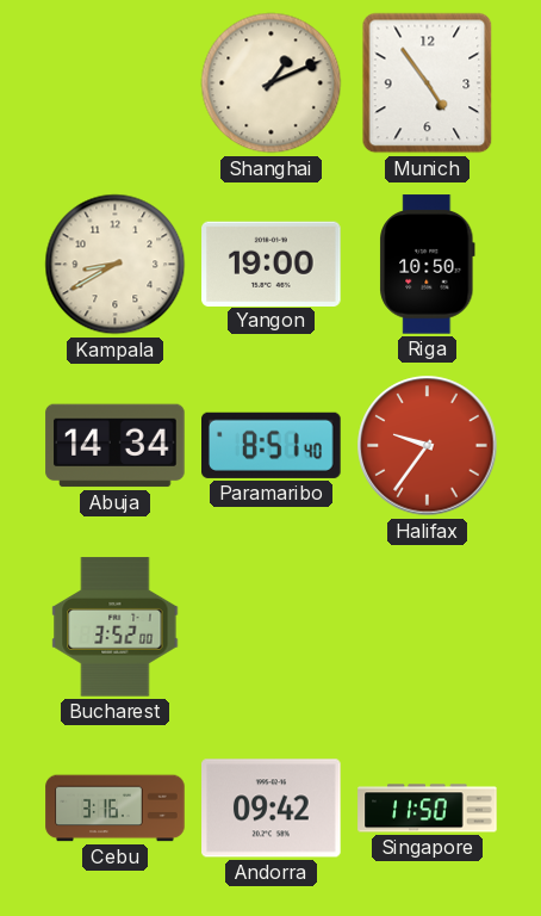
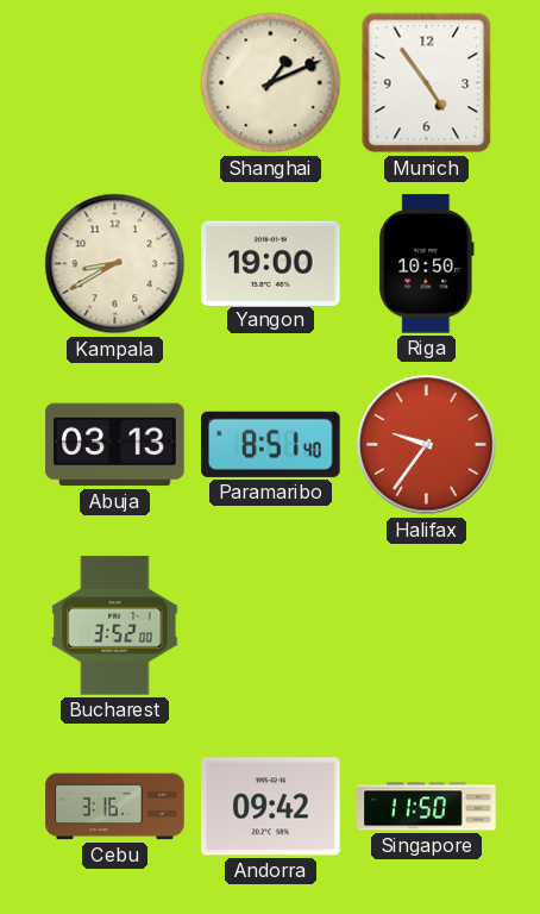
Abuja: 14:34 -> 03:13
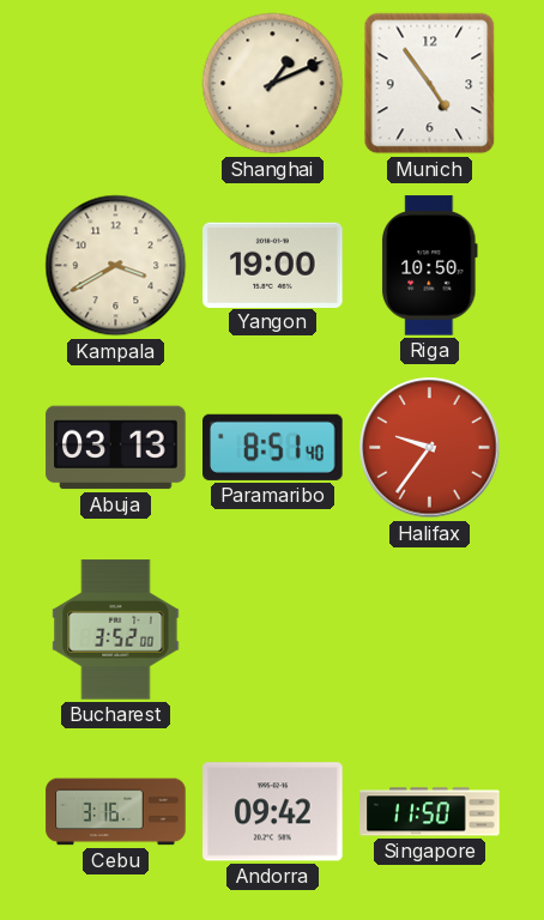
Kampala: 8:40 -> 3:40
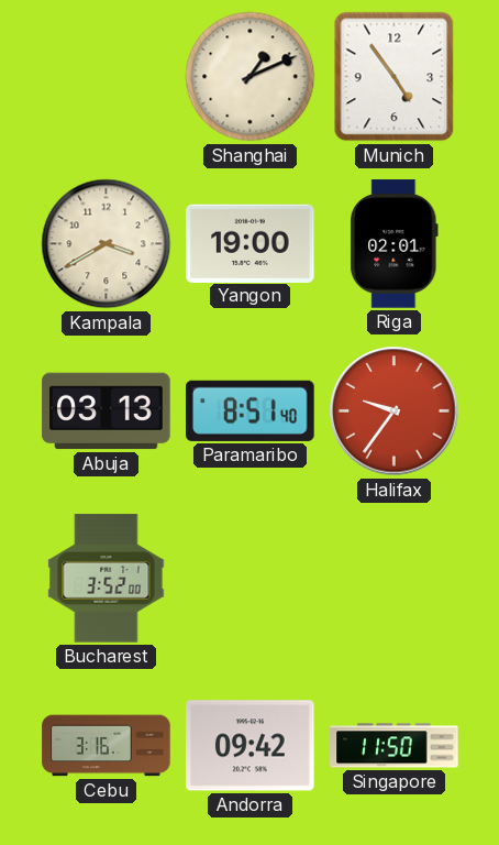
Riga: 10:50 -> 02:01
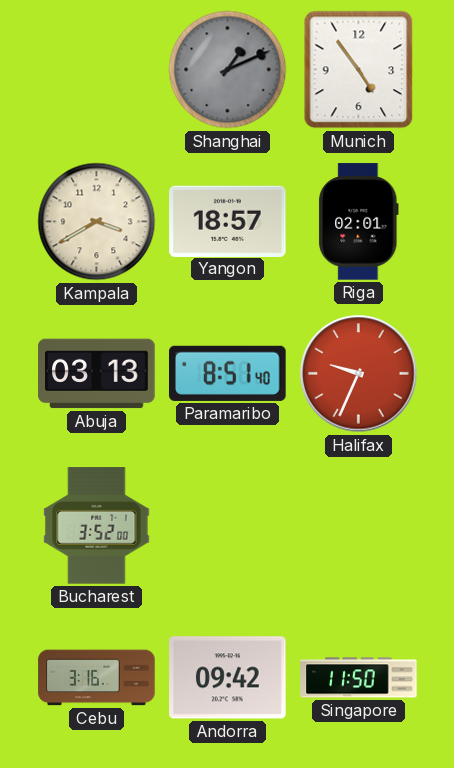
Shanghai dial: cream -> grey
Yangon: 19:00 -> 18:57
Halifax: 9:36 -> 9:34
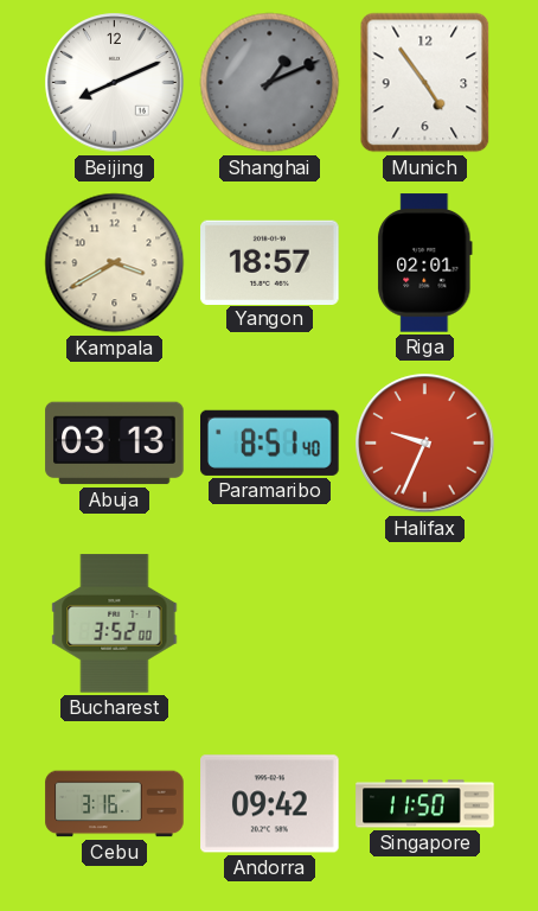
Beijing: none -> 8:11
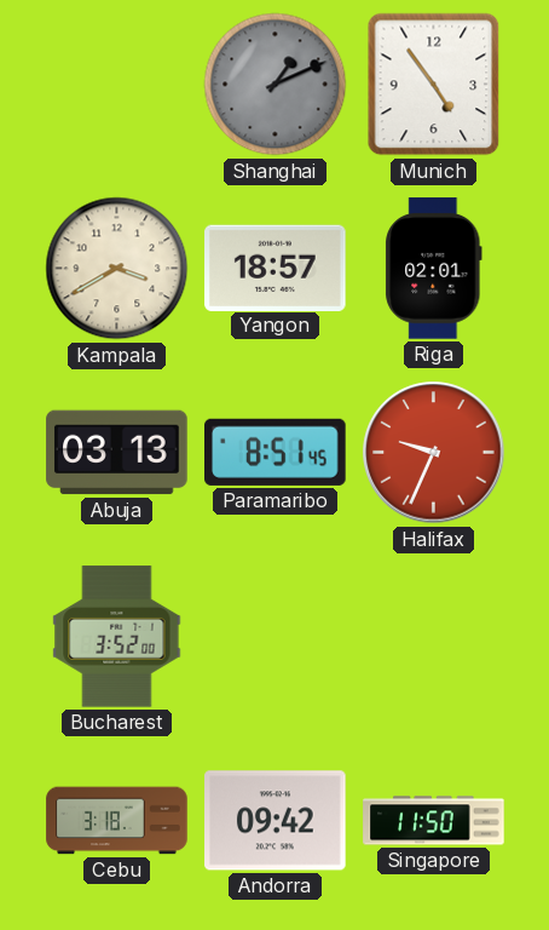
Beijing: 8:11 -> none
Paramaribo: 8:51:40 -> 8:51:45
Cebu: 3:16 -> 3:18
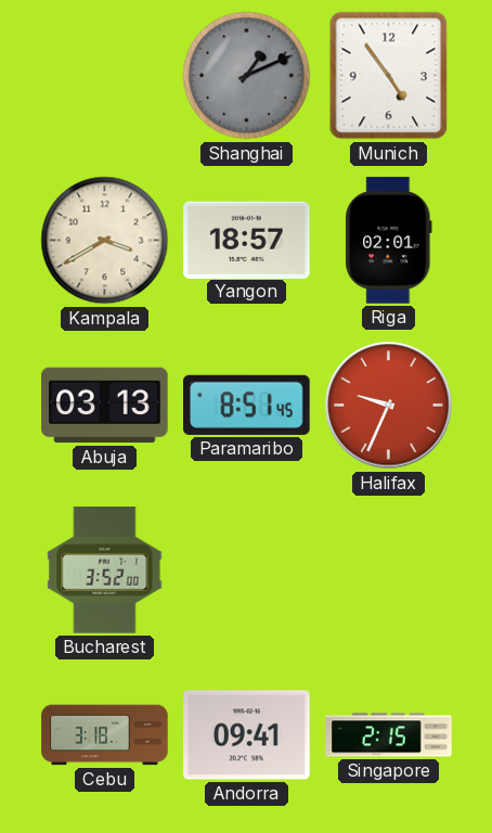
Andorra: 09:42 -> 09:41
Singapore: 11:50 -> 2:15
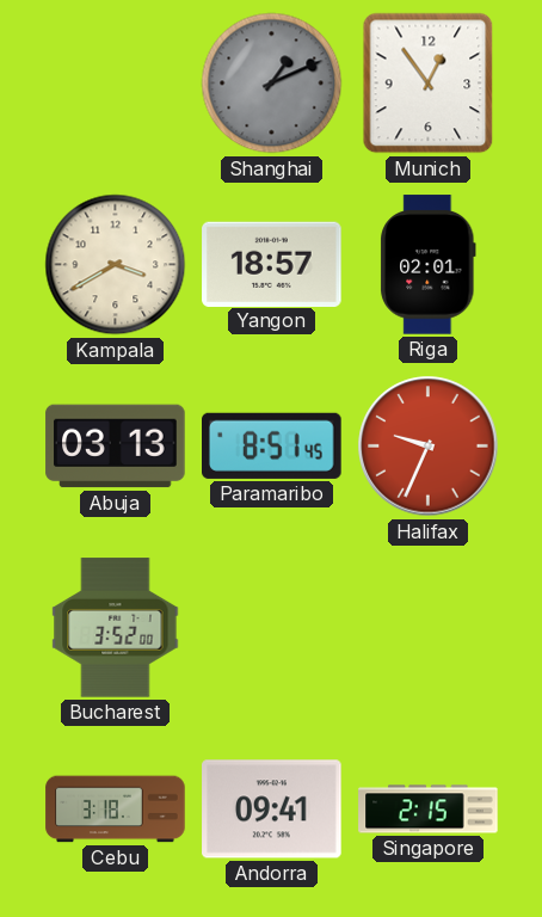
Munich: 4:54 -> 12:54
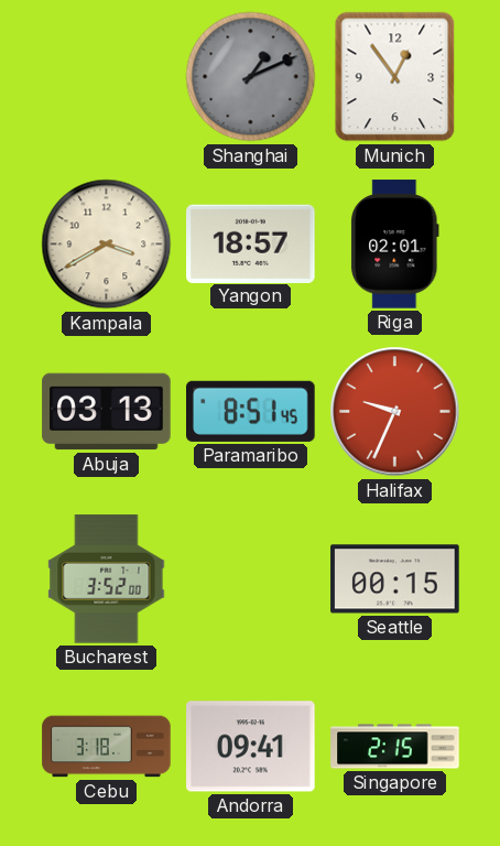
Seattle: none -> 00:15
